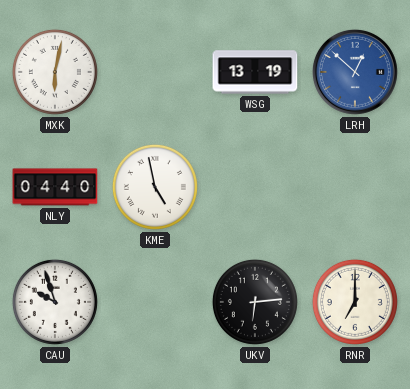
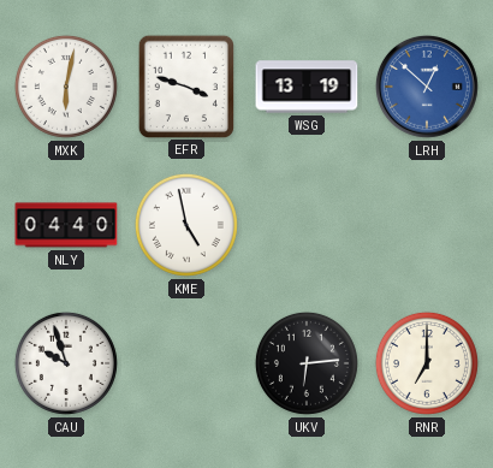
EFR: none -> 3:48
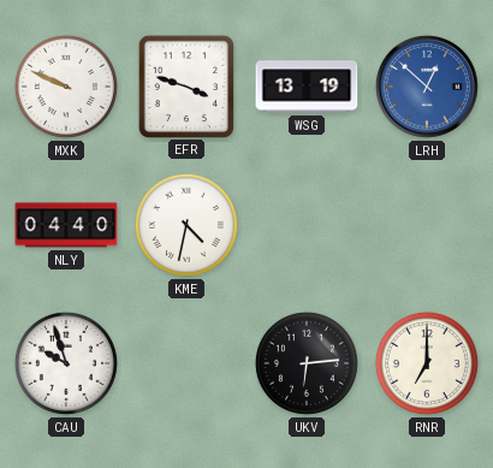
MXK: 6:02 -> 9:49
KME: 4:58 -> 4:32
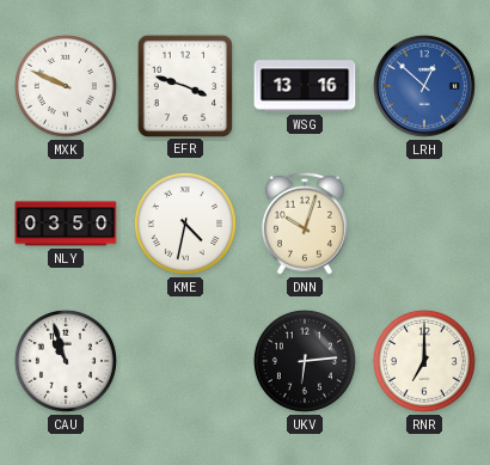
WSG: 13:19 -> 13:16
NLY: 04:40 -> 03:50
DNN: none -> 10:03
CAU: 9:57 -> 10:57
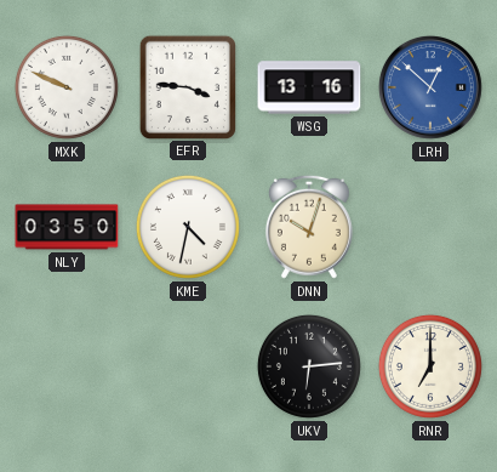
EFR: 3:48 -> 3:46
CAU: 10:57 -> none
